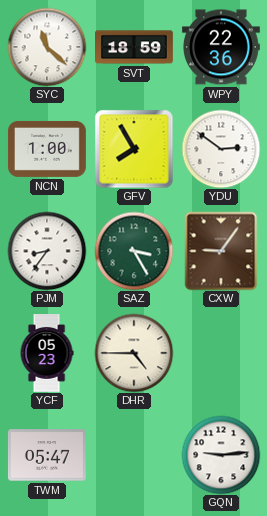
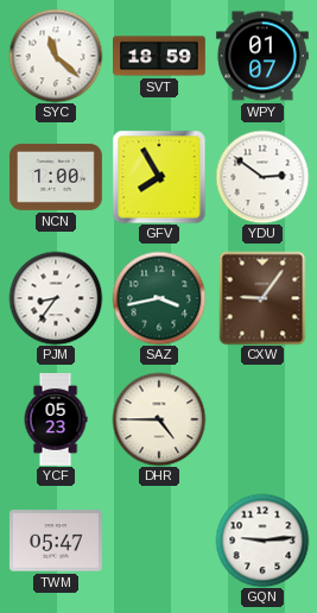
WPY: 22:36 -> 01:07
SAZ: 3:25 -> 3:43
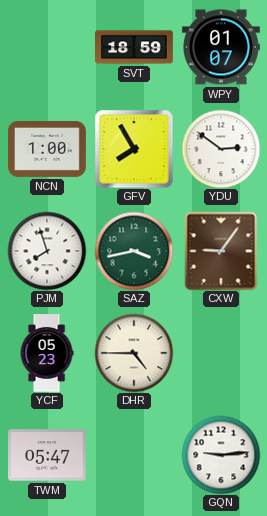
SYC: 11:22 -> none
PJM: 8:36 -> 7:57
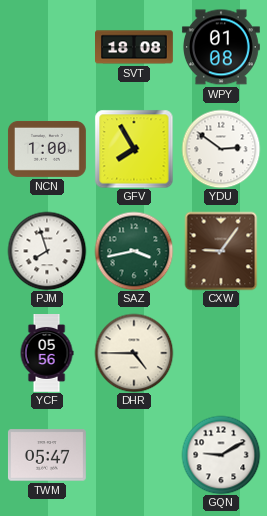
SVT: 18:59 -> 18:08
WPY: 01:07 -> 01:08
YCF: 05:23 -> 05:56
GQN: 9:14 -> 9:10
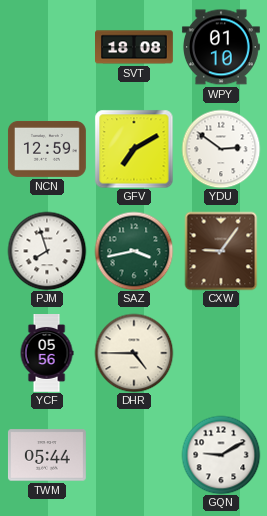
WPY: 01:08 -> 01:10
NCN: 1:00 -> 12:59
GFV: 7:55 -> 7:10
TWM: 05:47 -> 05:44
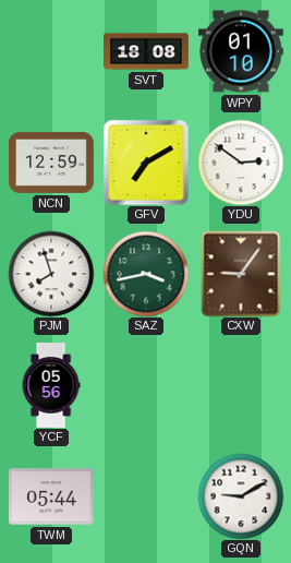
DHR: 4:45 -> none
